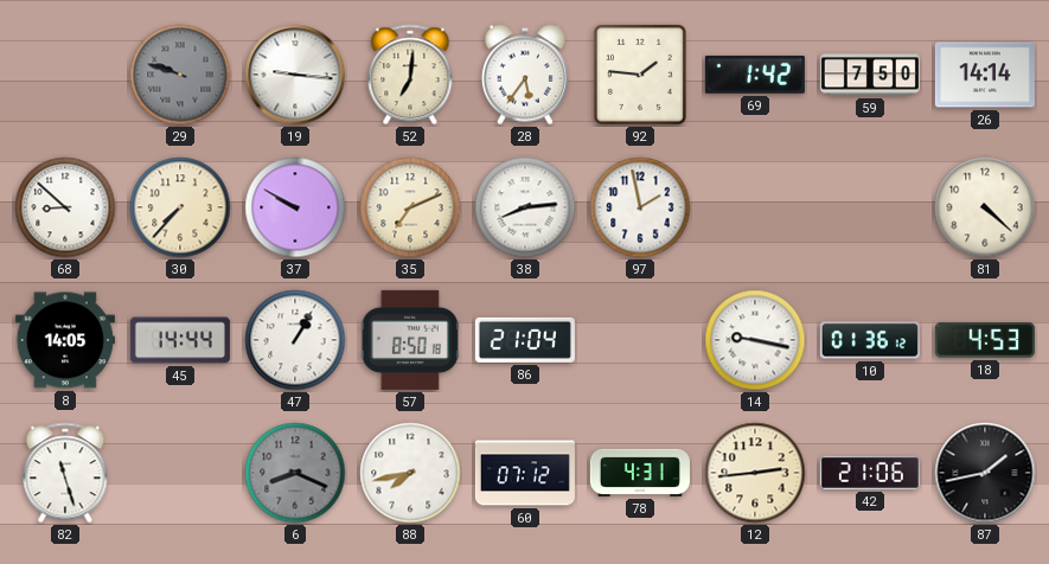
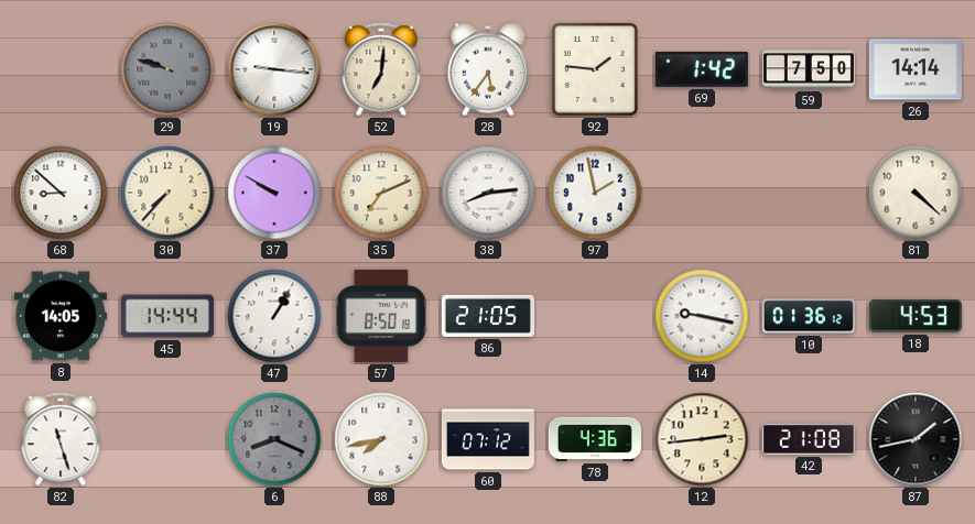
86: 21:04 -> 21:05
78: 4:31 -> 4:36
42: 21:06 -> 21:08
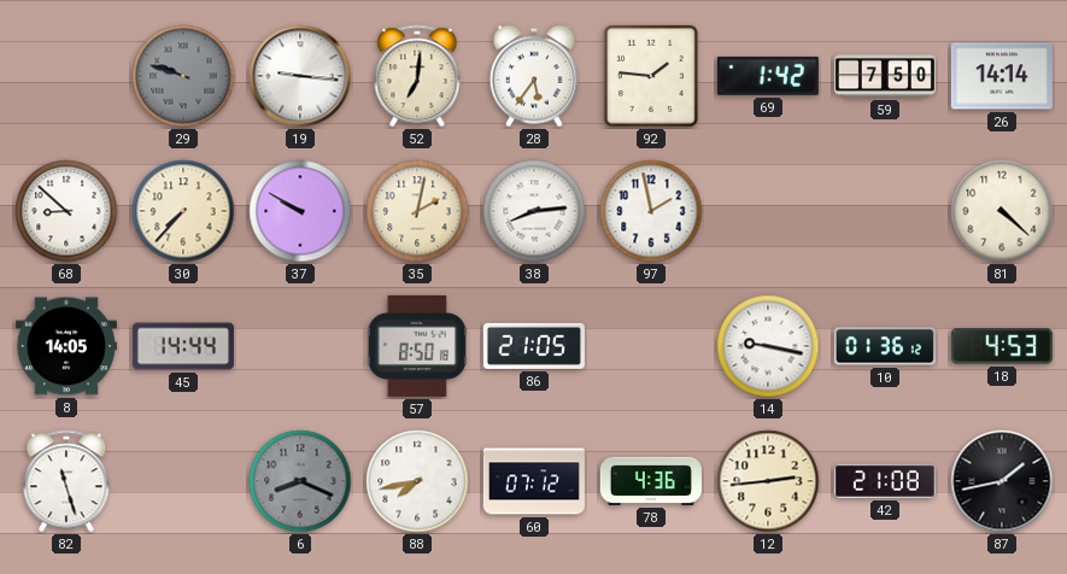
35: 7:11 -> 2:02
47: 1:05 -> none
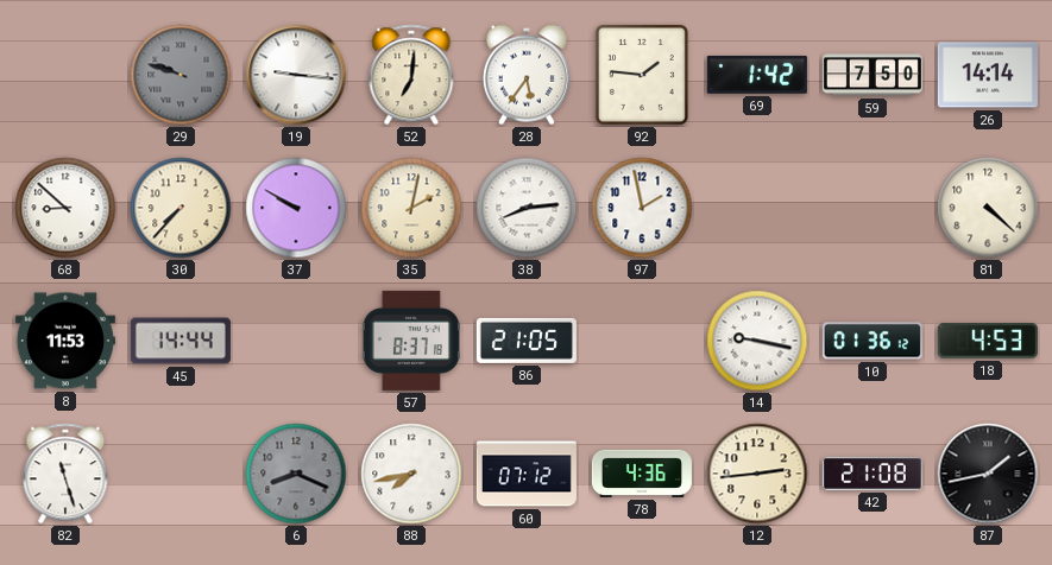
8: 14:05 -> 11:53
57: 8:50 -> 8:37
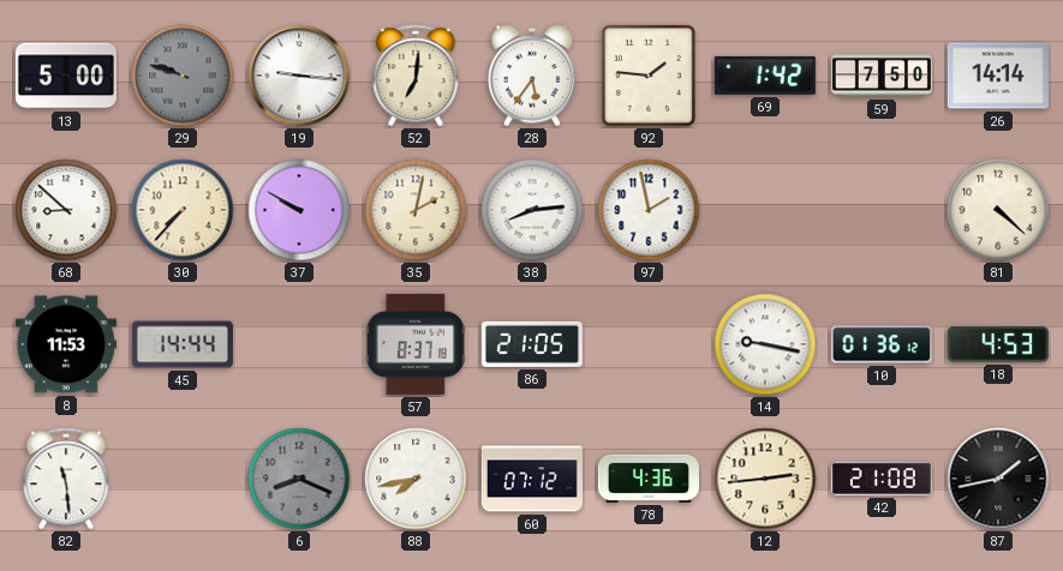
13: none -> 5:00
82: 11:27 -> 11:29
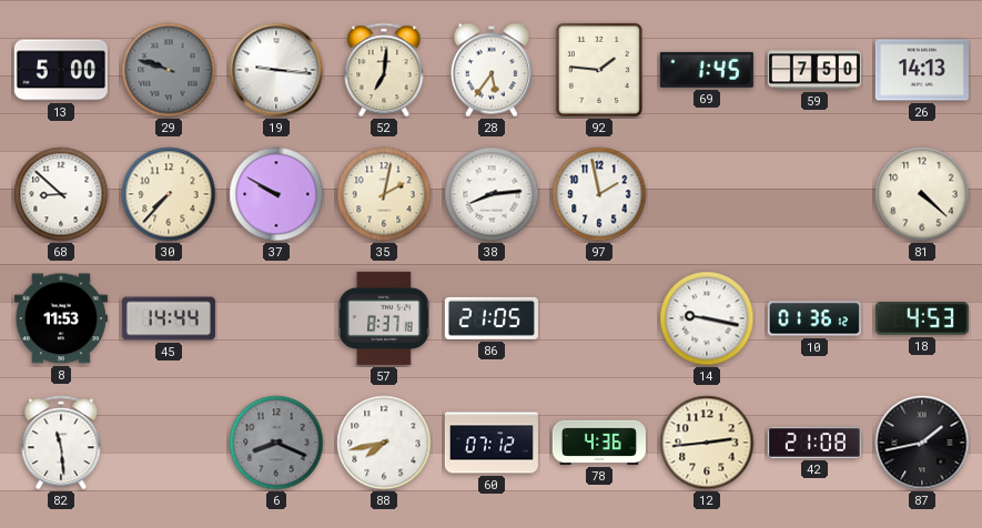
69: 1:42 -> 1:45
26: 14:14 -> 14:13
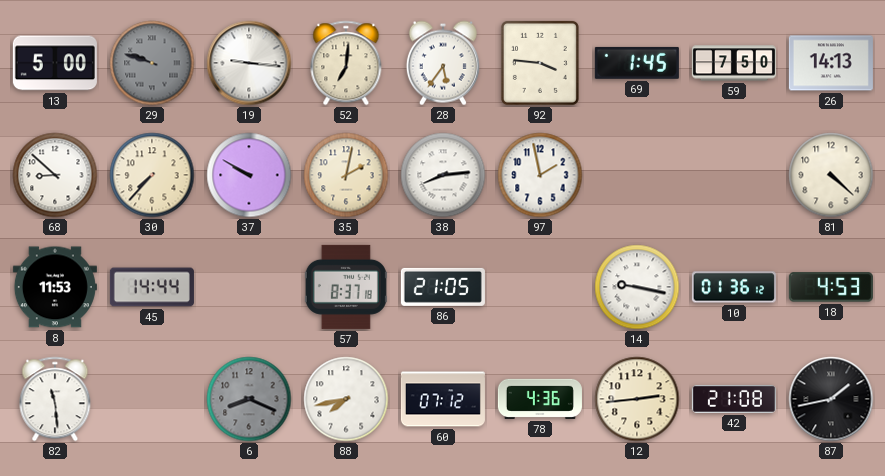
92: 1:46 -> 3:46
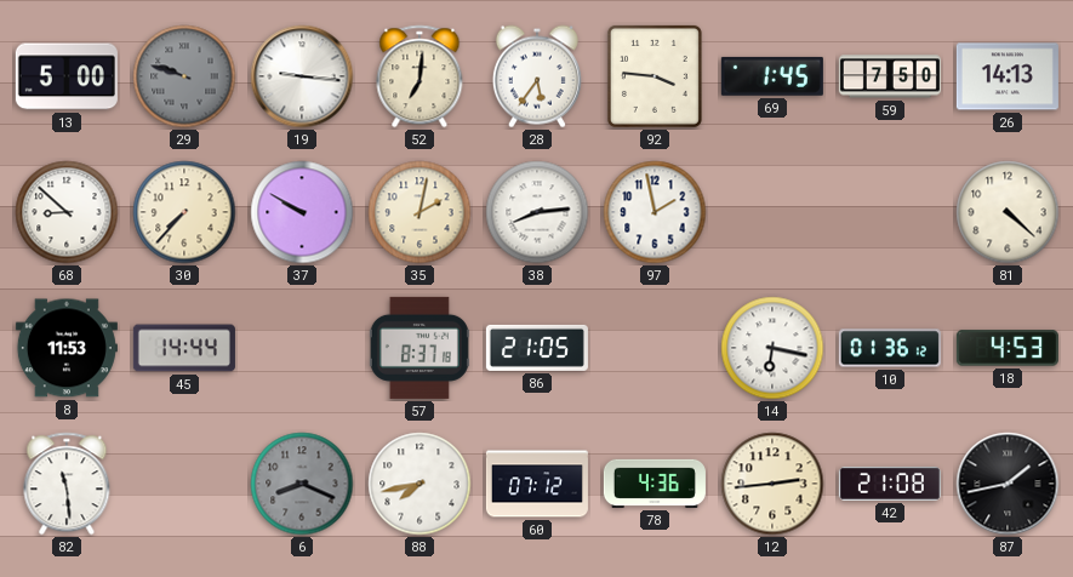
14: 9:17 -> 6:17
